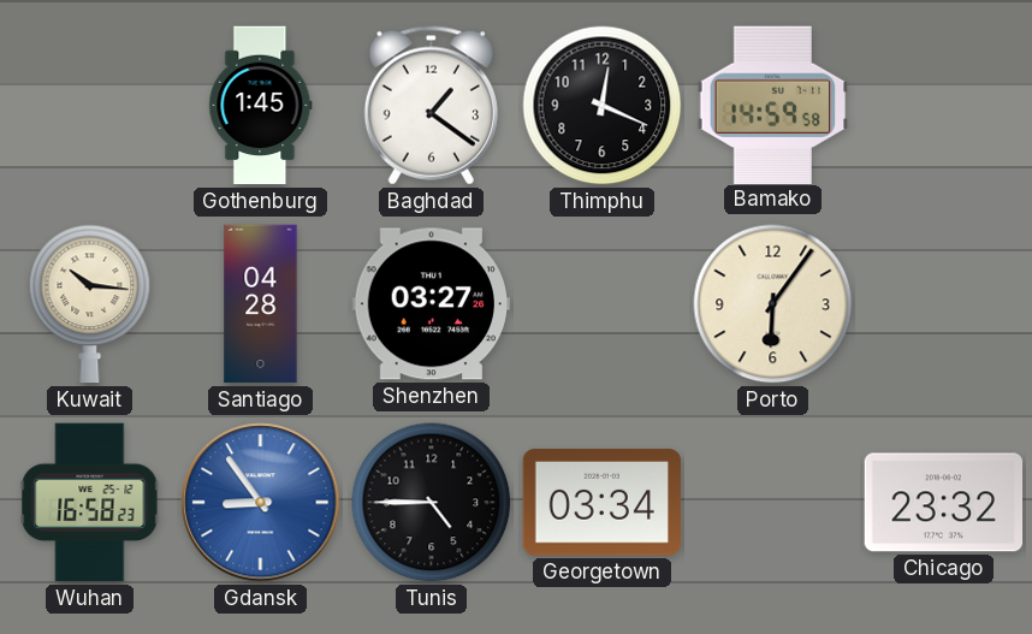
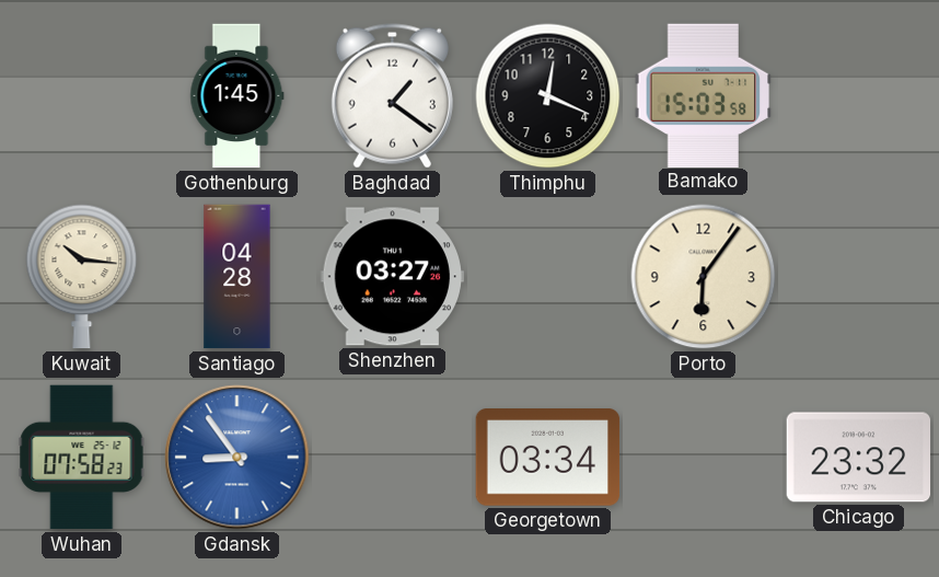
Bamako: 14:59 -> 15:03
Wuhan: 16:58 -> 07:58
Tunis: 4:45 -> none
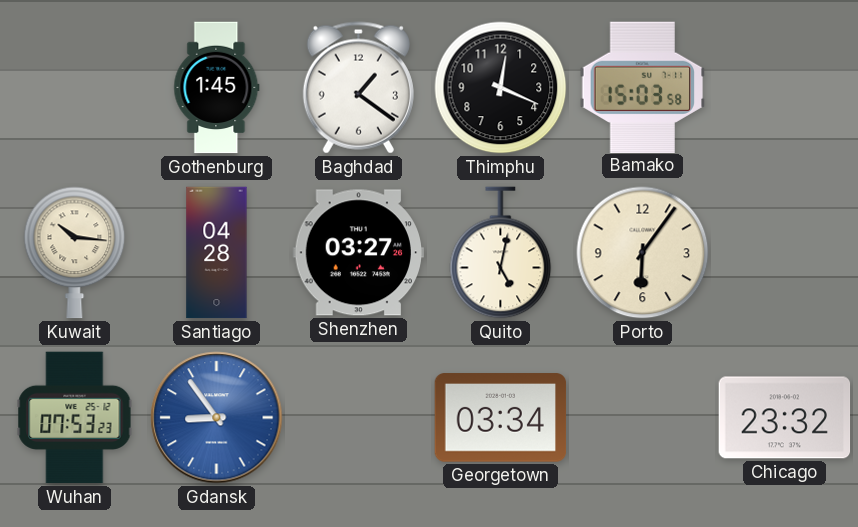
Quito: none -> 5:02
Wuhan: 07:58 -> 07:53
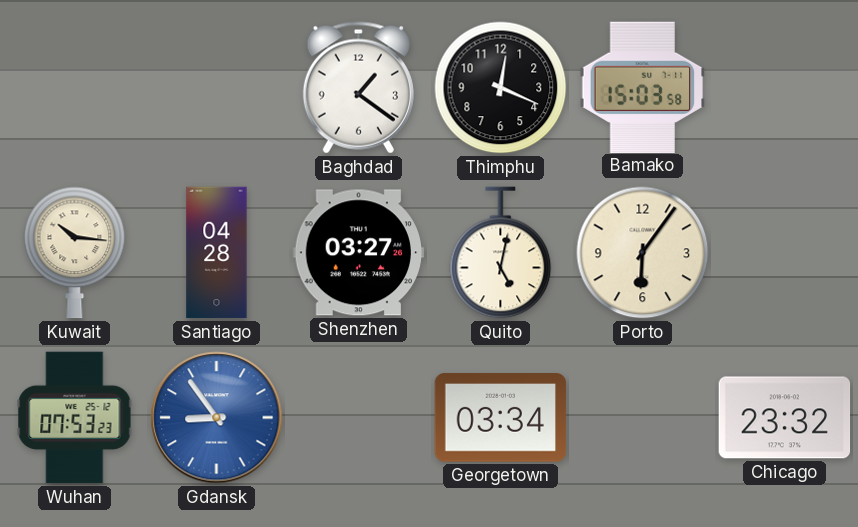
Gothenburg: 1:45 -> none
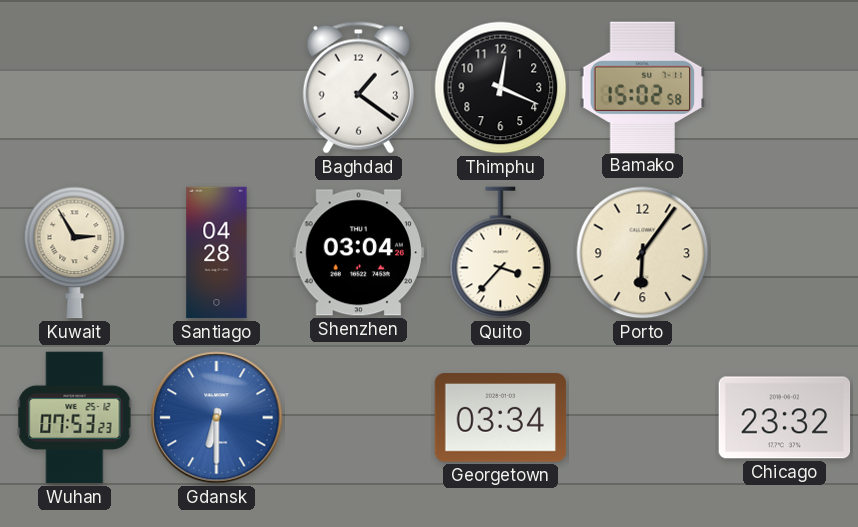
Bamako: 15:03 -> 15:02
Kuwait: 10:16 -> 2:55
Shenzhen: 03:27 -> 03:04
Quito: 5:02 -> 3:37
Gdansk: 8:54 -> 6:30
